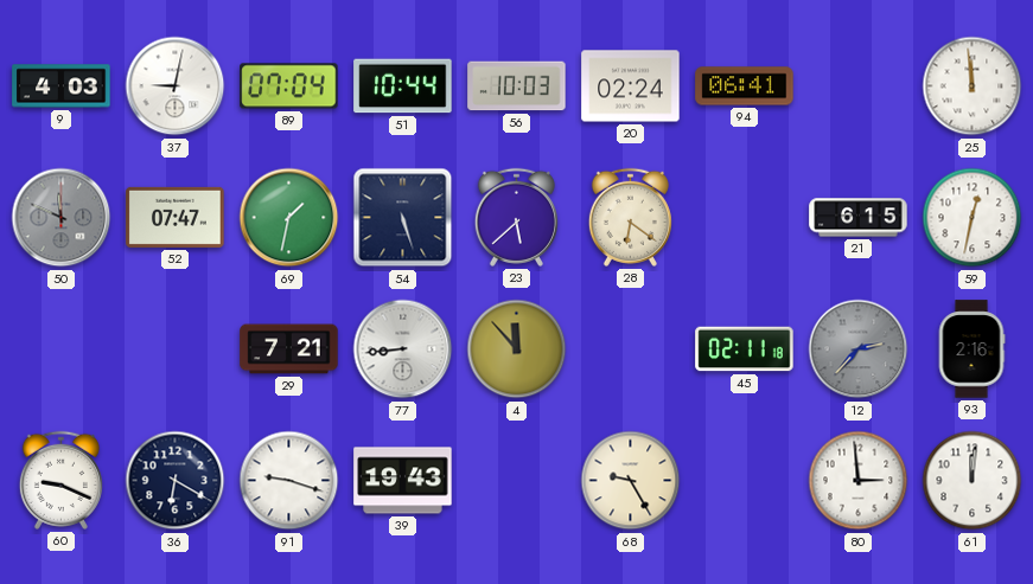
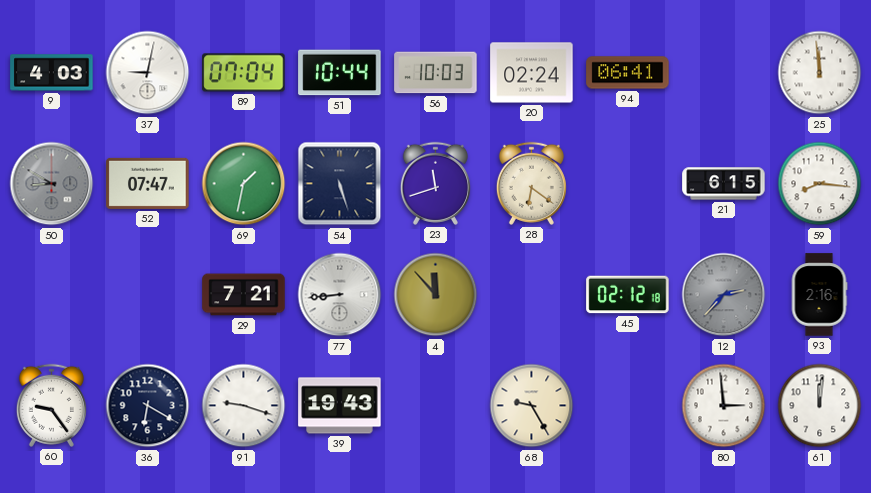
50: 11:49 -> 8:50
23: 5:38 -> 11:42
59: 12:32 -> 8:16
45: 02:11 -> 02:12
60: 9:19 -> 9:24
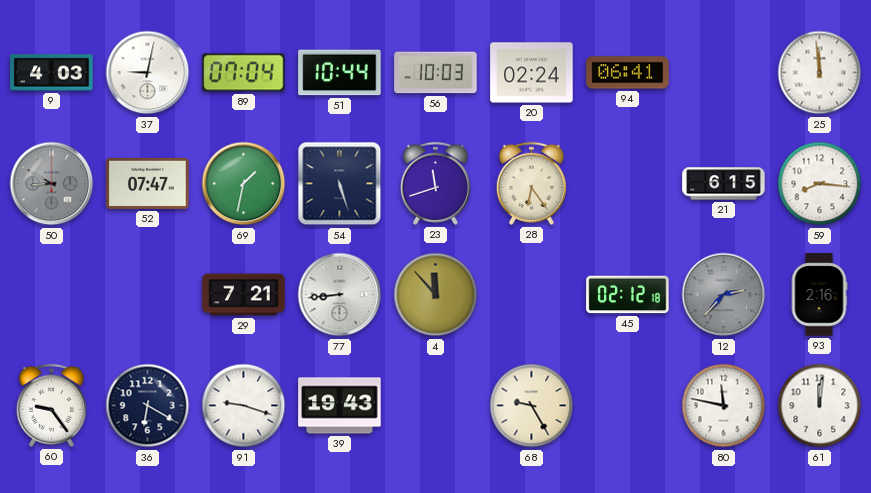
28: 6:21 -> 6:24
80: 2:59 -> 11:47
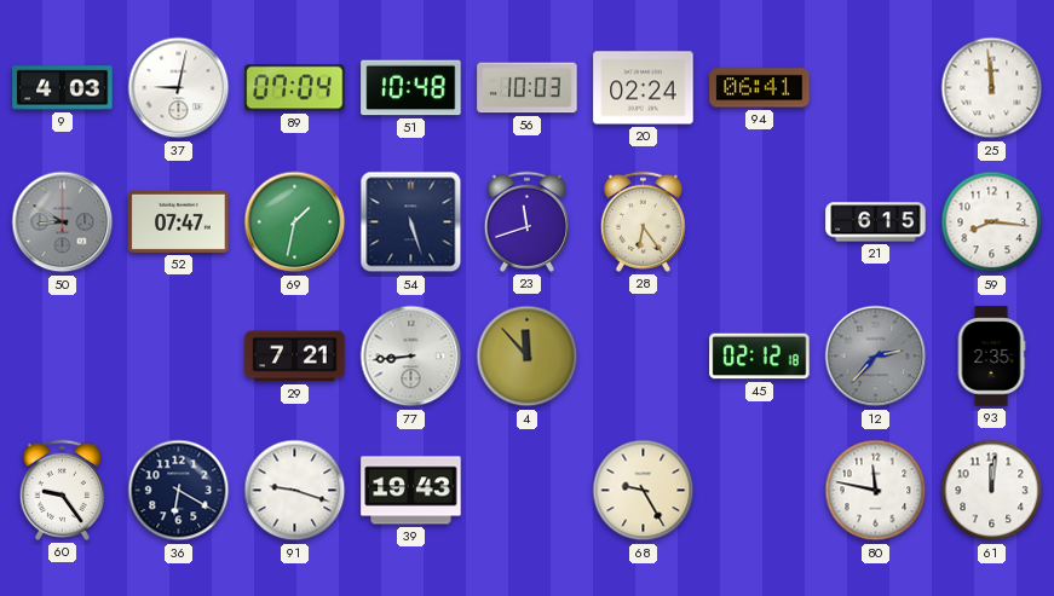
51: 10:44 -> 10:48
93: 2:16 -> 2:35
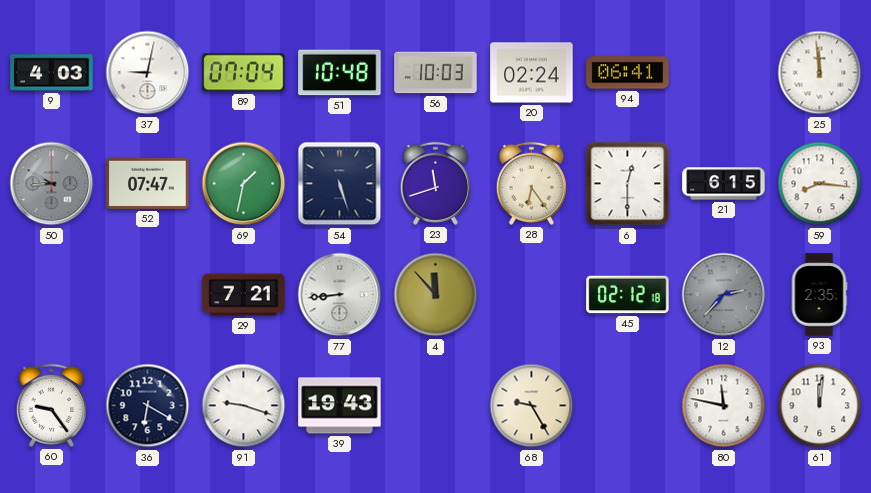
6: none -> 12:30
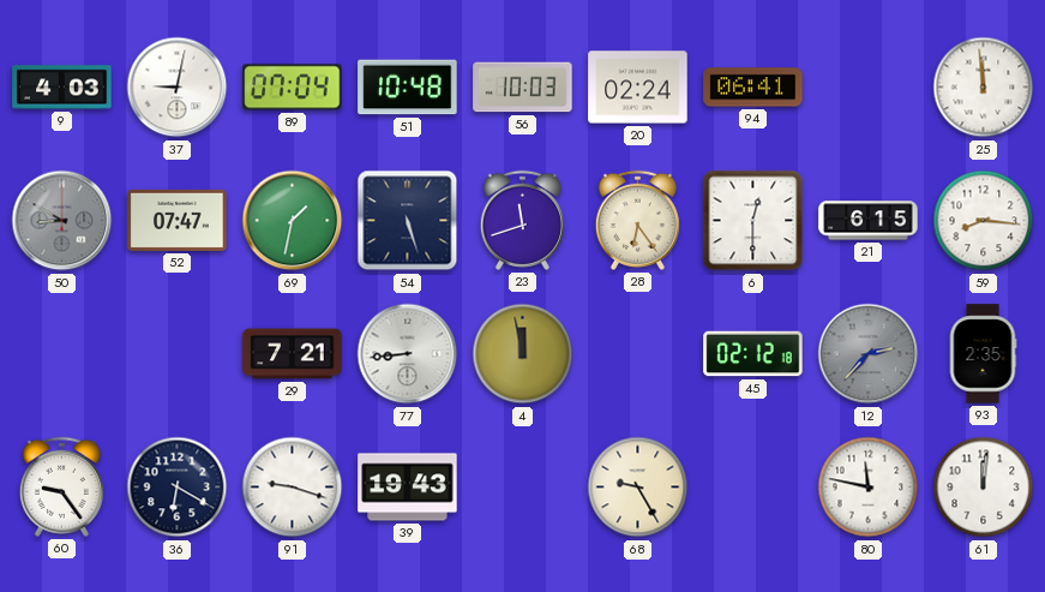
4: 11:53 -> 11:58
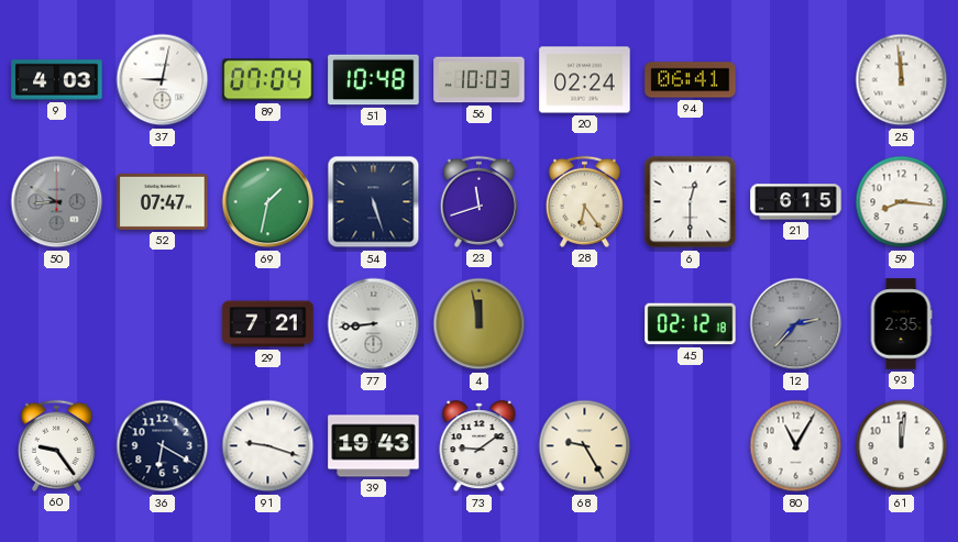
73: none -> 9:09
80: 11:47 -> 11:05
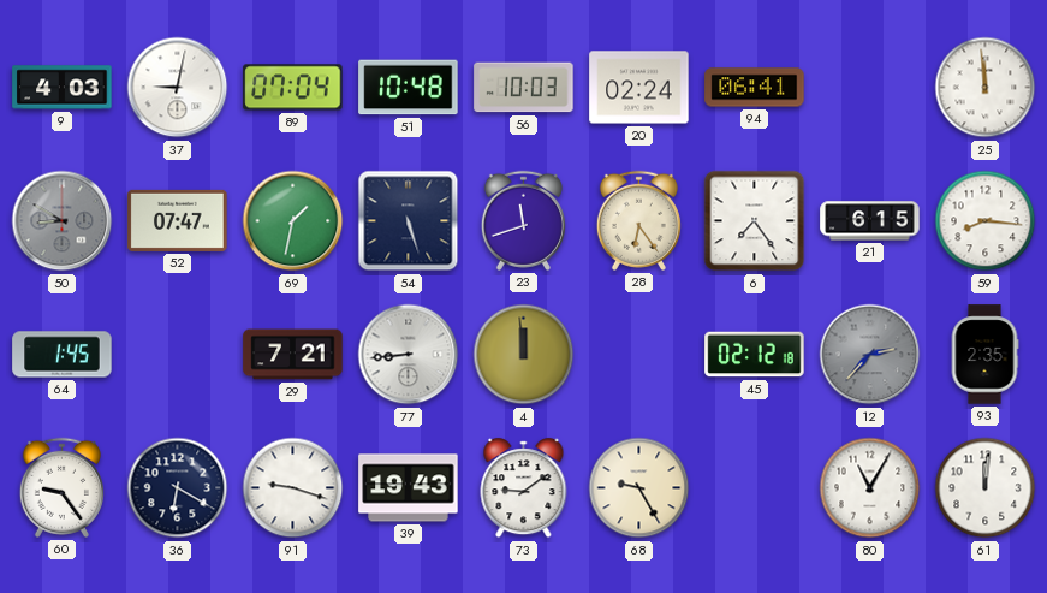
6: 12:30 -> 7:24
64: none -> 1:45
4: 11:58 -> 11:59
